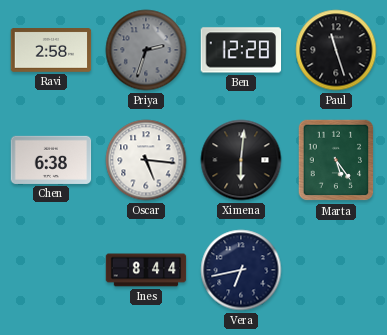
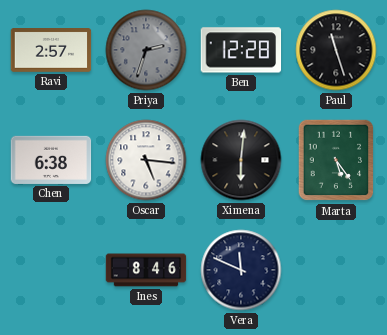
Ravi: 2:58 -> 2:57
Ines: 8:44 -> 8:46
Vera: 6:43 -> 11:49
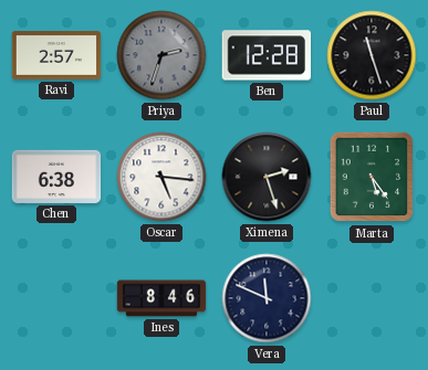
Ximena: 6:01 -> 2:27
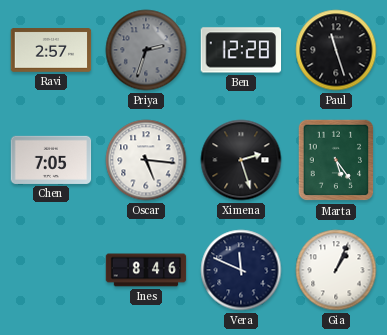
Chen: 6:38 -> 7:05
Gia: none -> 1:04
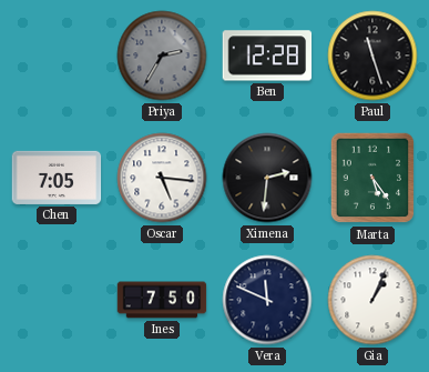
Ravi: 2:57 -> none
Priya: 2:33 -> 2:35
Ximena: 2:27 -> 2:31
Ines: 8:46 -> 7:50
